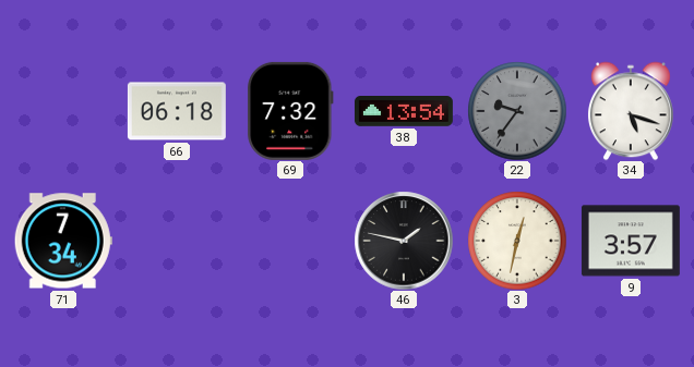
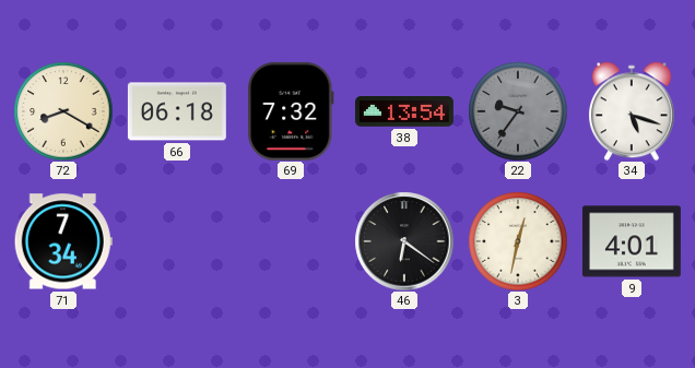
72: none -> 8:20
46: 1:47 -> 6:21
9: 3:57 -> 4:01
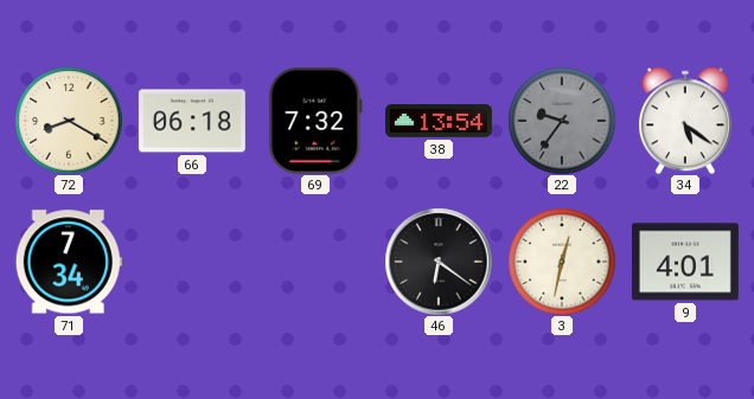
34: 5:18 -> 5:21
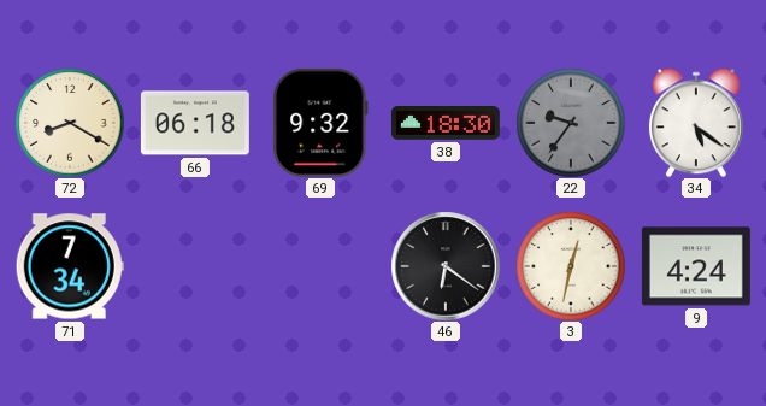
69: 7:32 -> 9:32
38: 13:54 -> 18:30
9: 4:01 -> 4:24
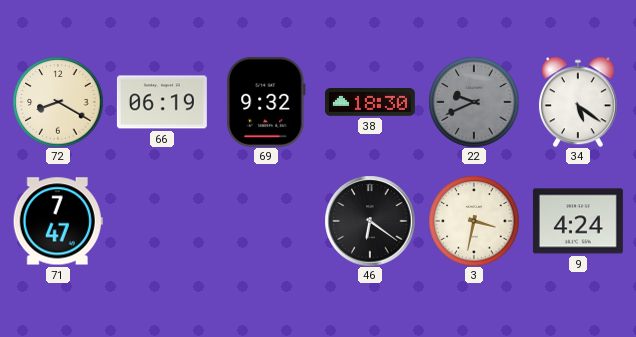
66: 06:18 -> 06:19
22: 9:36 -> 9:41
71: 7:34 -> 7:47
3: 12:32 -> 3:32
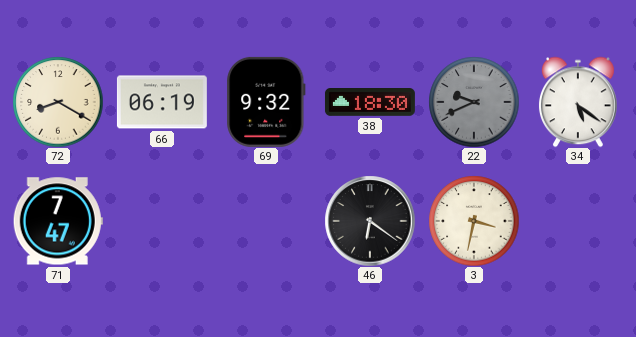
9: 4:24 -> none
